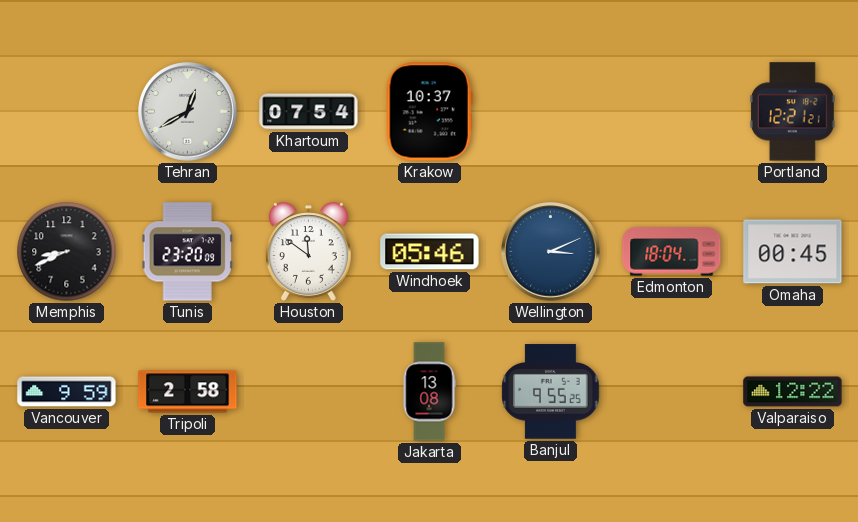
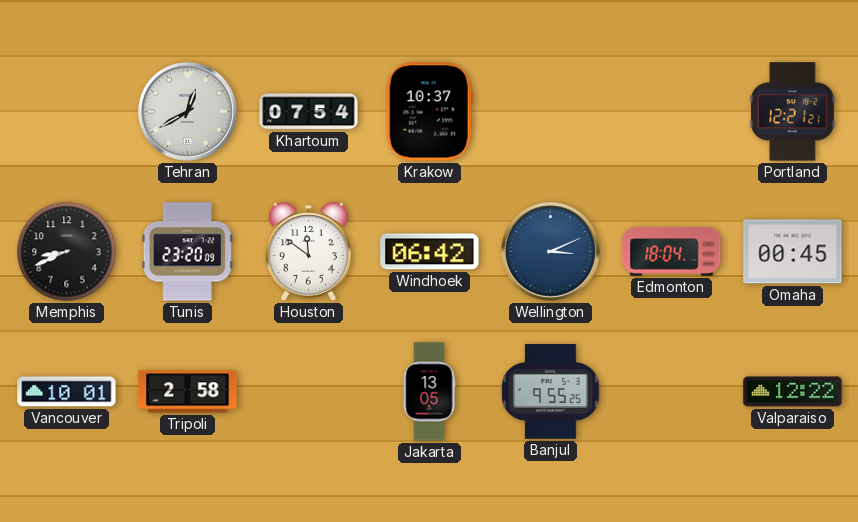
Windhoek: 05:46 -> 06:42
Vancouver: 9:59 -> 10:01
Jakarta: 13:08 -> 13:05
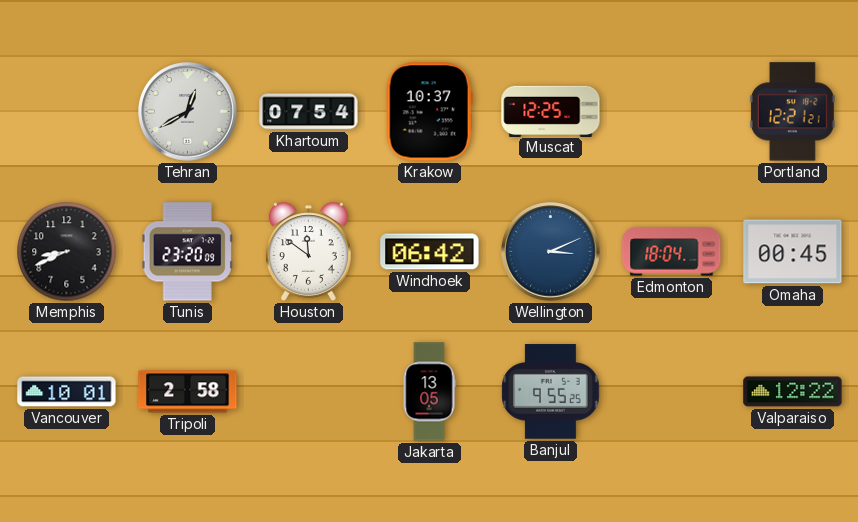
Muscat: none -> 12:25
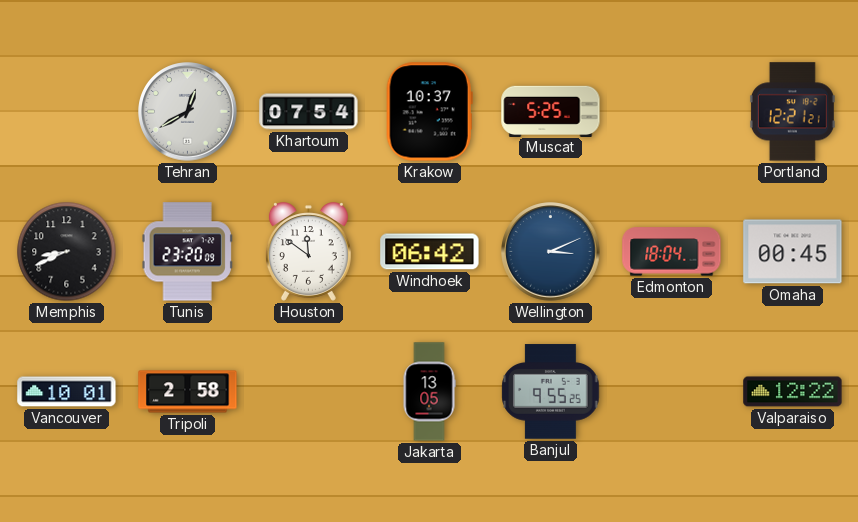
Muscat: 12:25 -> 5:25
